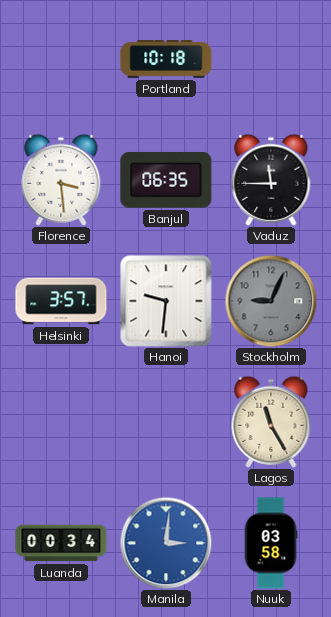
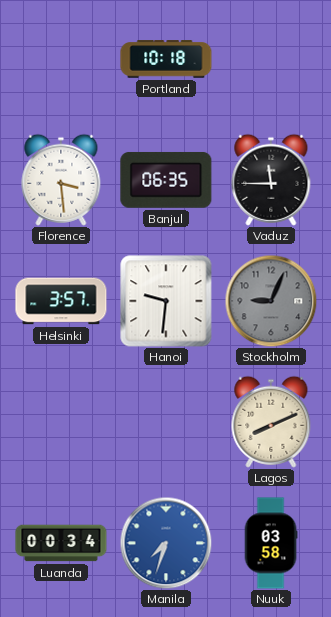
Lagos: 11:25 -> 8:11
Manila: 3:01 -> 7:33
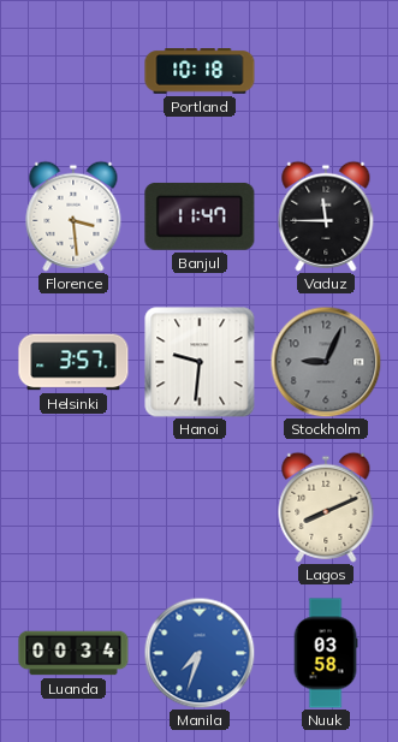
Banjul: 06:35 -> 11:47
